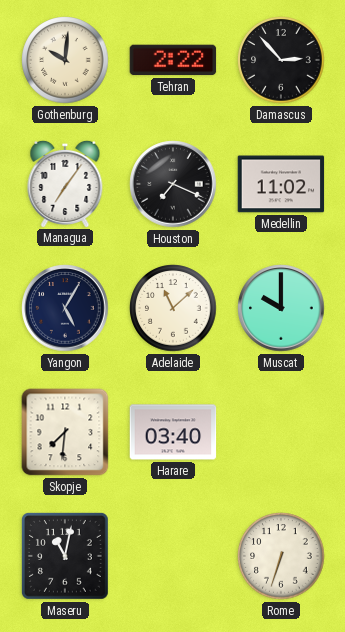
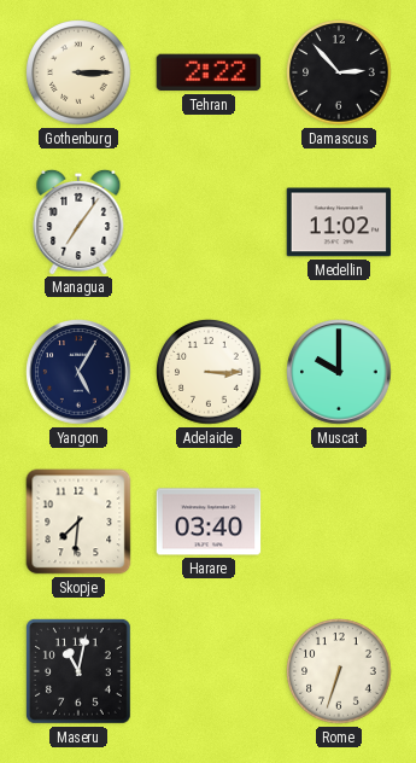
Gothenburg: 10:01 -> 3:15
Houston: 7:19 -> none
Adelaide: 11:08 -> 3:15
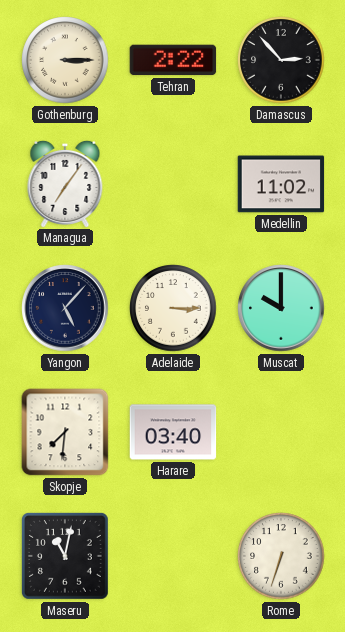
Yangon: 5:05 -> 5:07
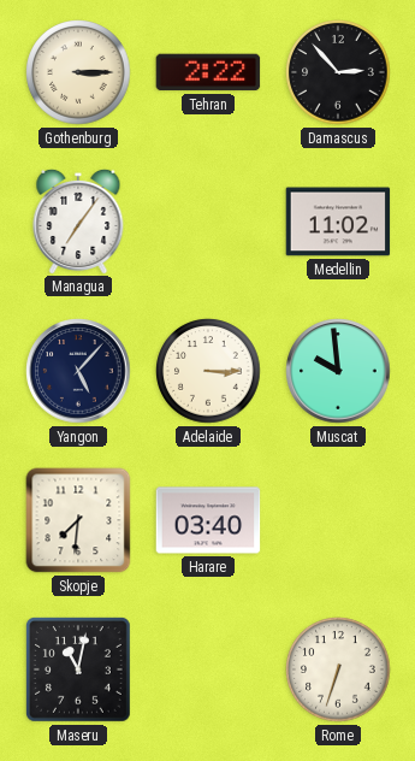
Muscat: 10:00 -> 9:59
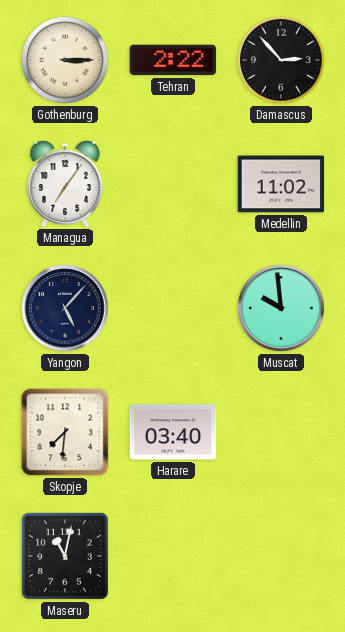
Adelaide: 3:15 -> none
Rome: 6:33 -> none
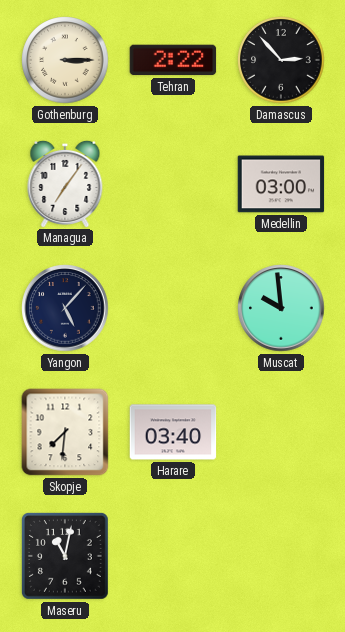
Medellin: 11:02 -> 03:00
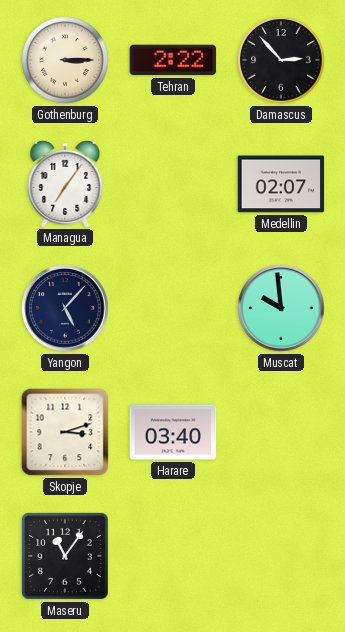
Medellin: 03:00 -> 02:07
Skopje: 7:31 -> 3:12
Maseru: 11:02 -> 11:06
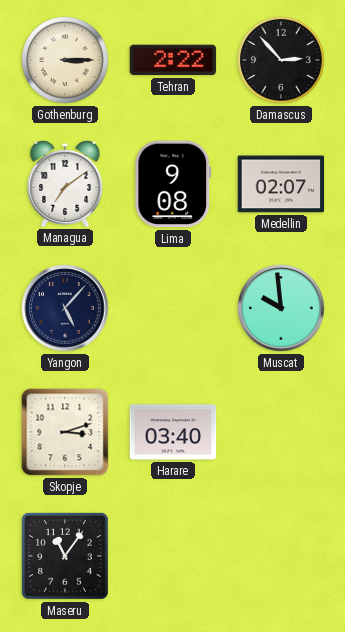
Managua: 7:06 -> 7:09
Lima: none -> 9:08
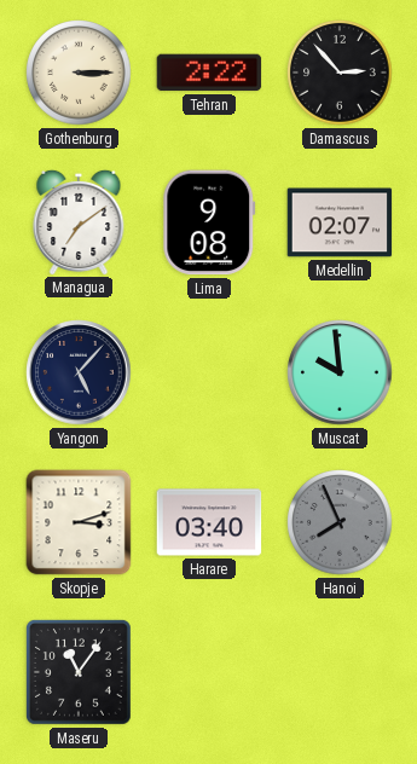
Hanoi: none -> 7:56
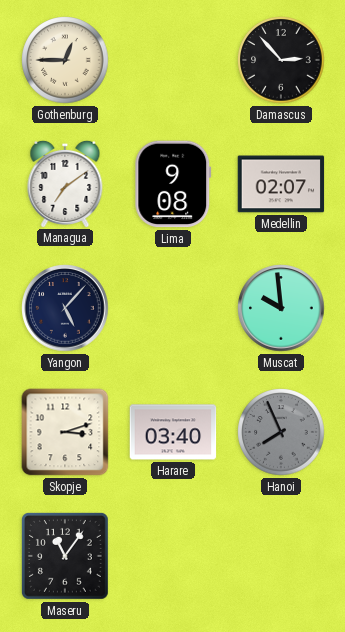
Gothenburg: 3:15 -> 12:45
Tehran: 2:22 -> none
